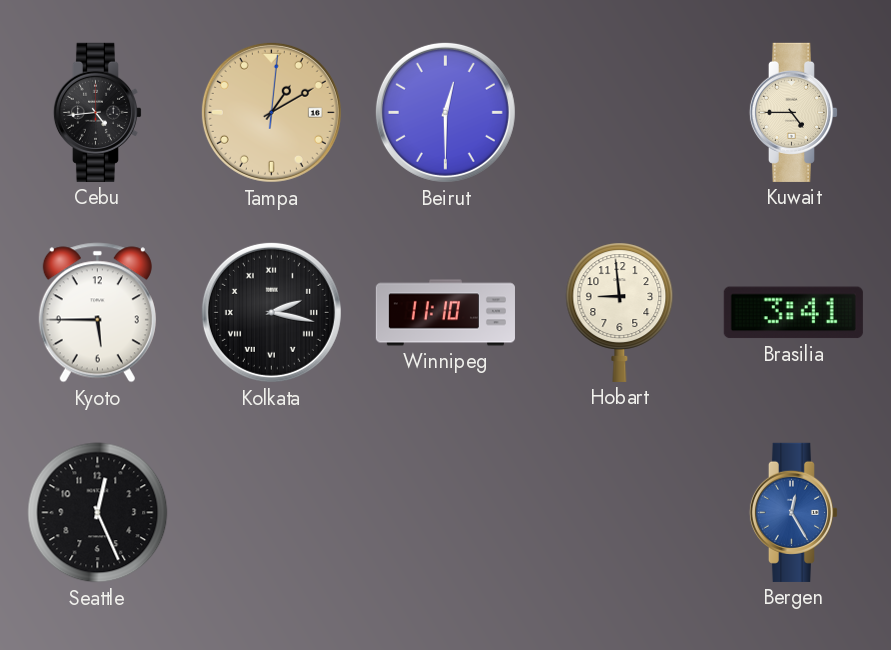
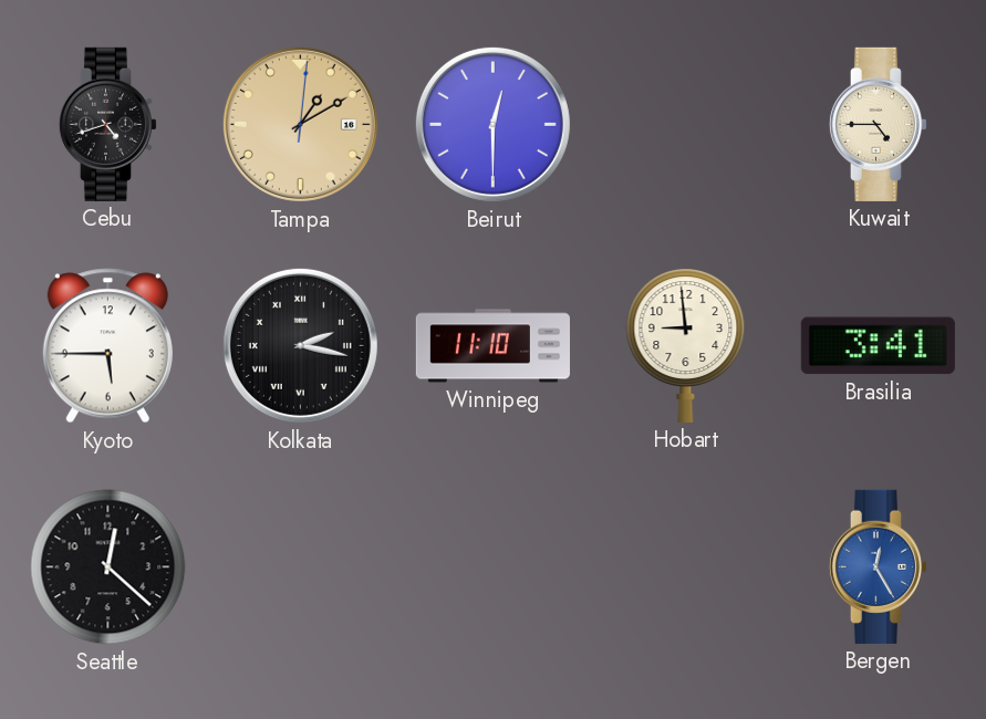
Cebu: 4:44 -> 4:42
Seattle: 12:26 -> 12:22
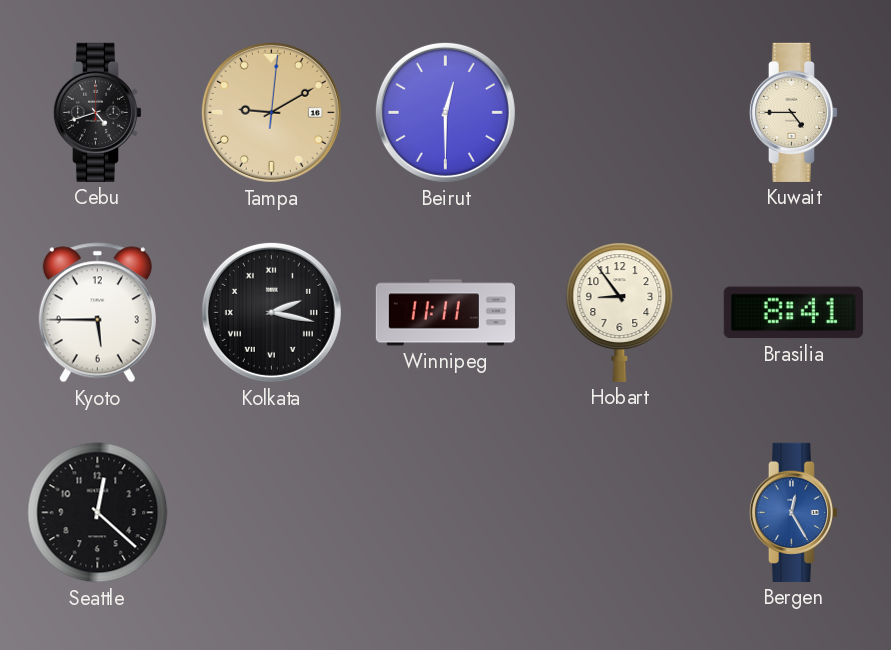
Tampa: 1:10 -> 9:10
Winnipeg: 11:10 -> 11:11
Hobart: 8:59 -> 8:54
Brasilia: 3:41 -> 8:41
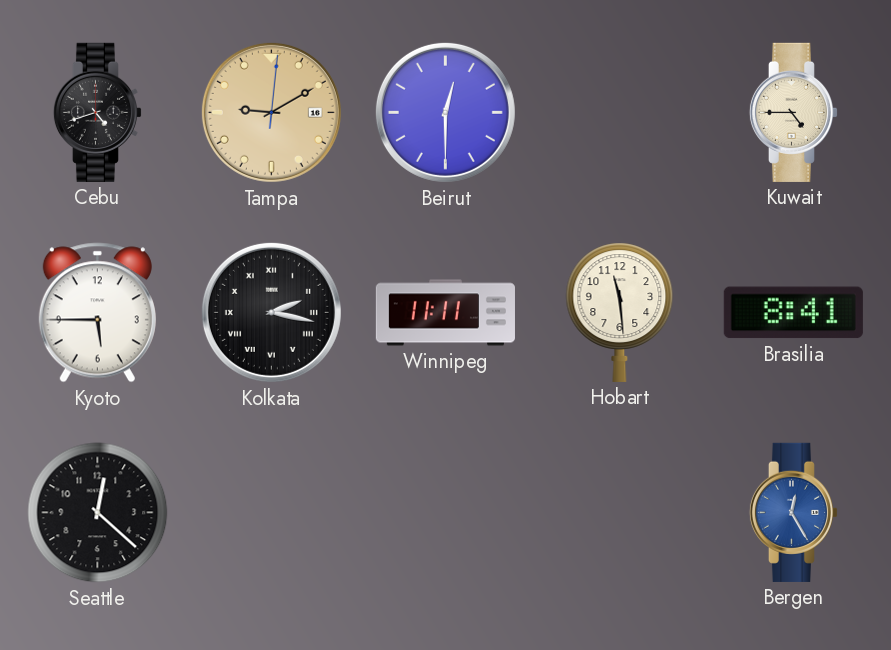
Hobart: 8:54 -> 11:29
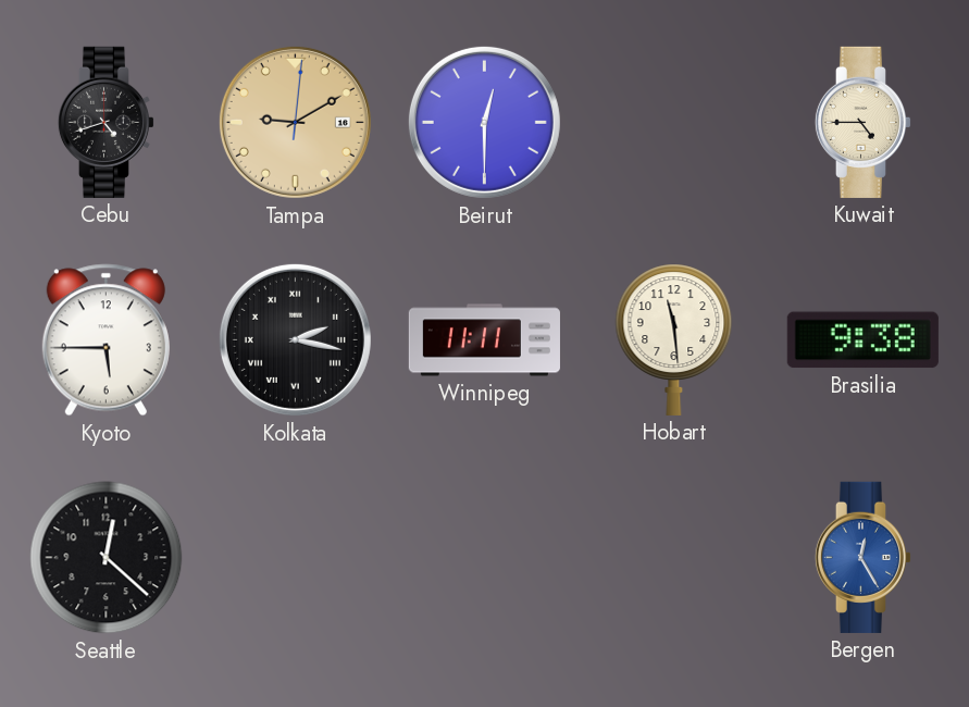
Brasilia: 8:41 -> 9:38
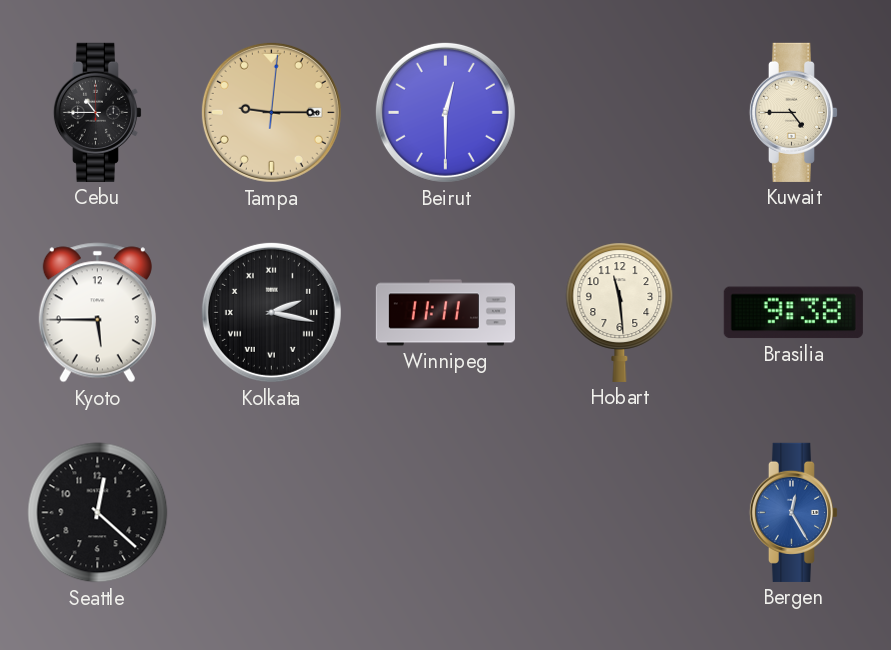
Cebu: 4:42 -> 10:45
Tampa: 9:10 -> 9:15
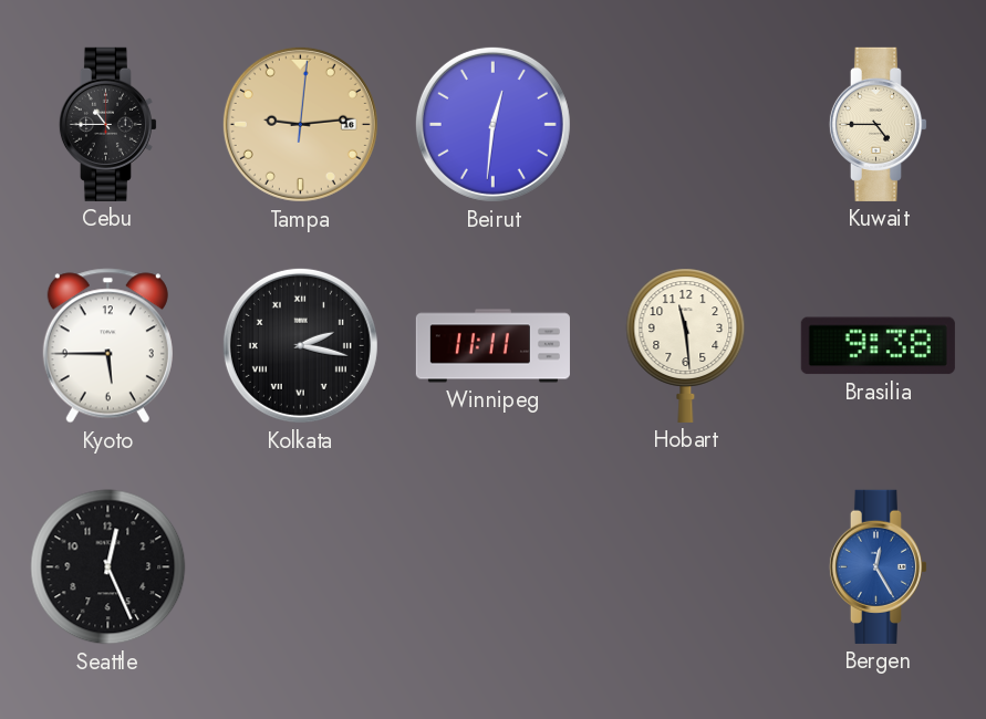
Tampa: 9:15 -> 9:14
Beirut: 12:30 -> 12:31
Seattle: 12:22 -> 12:26
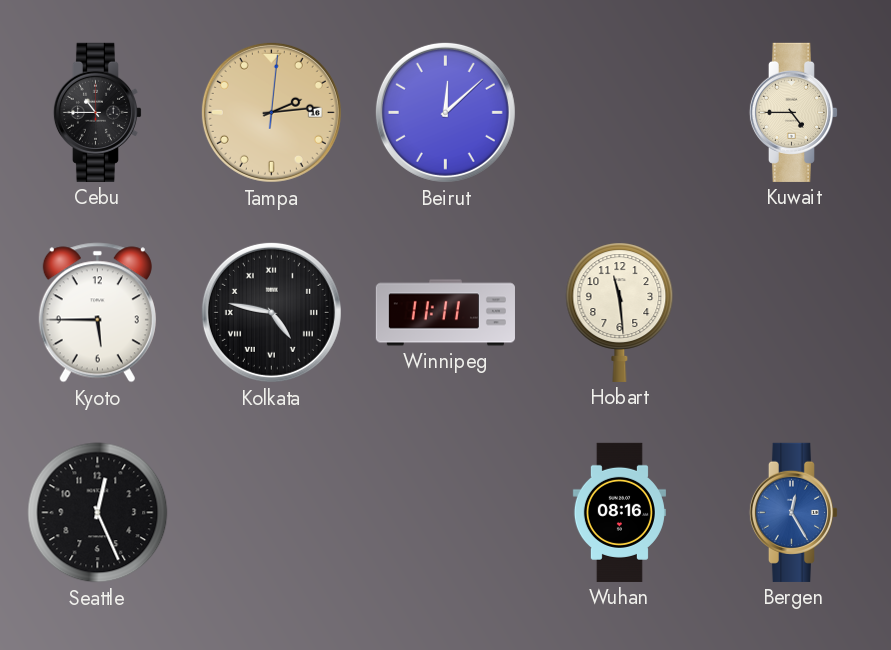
Tampa: 9:14 -> 2:14
Beirut: 12:31 -> 12:08
Kolkata: 2:17 -> 4:47
Brasilia: 9:38 -> none
Wuhan: none -> 08:16
